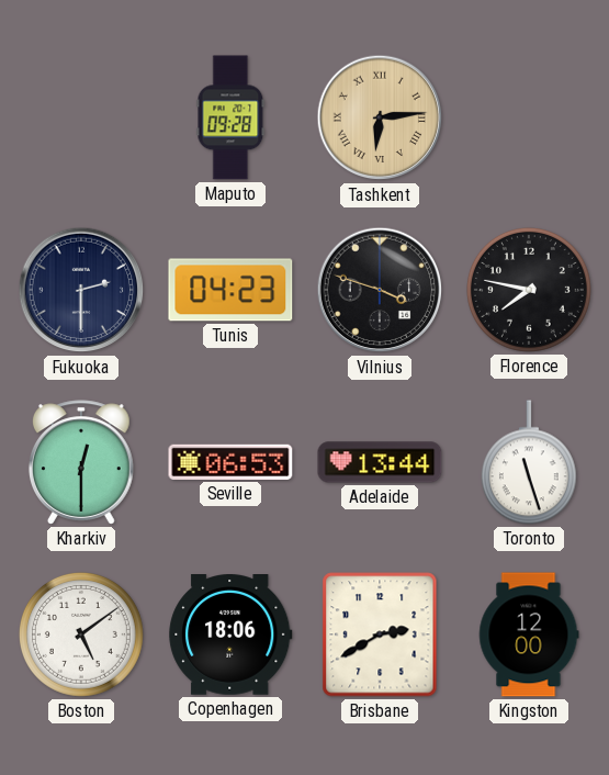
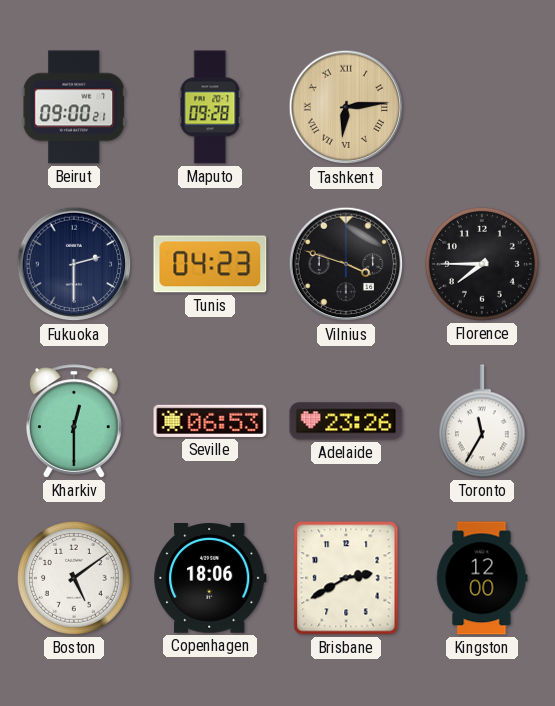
Beirut: none -> 09:00
Florence: 7:47 -> 7:45
Adelaide: 13:44 -> 23:26
Toronto: 11:27 -> 11:35
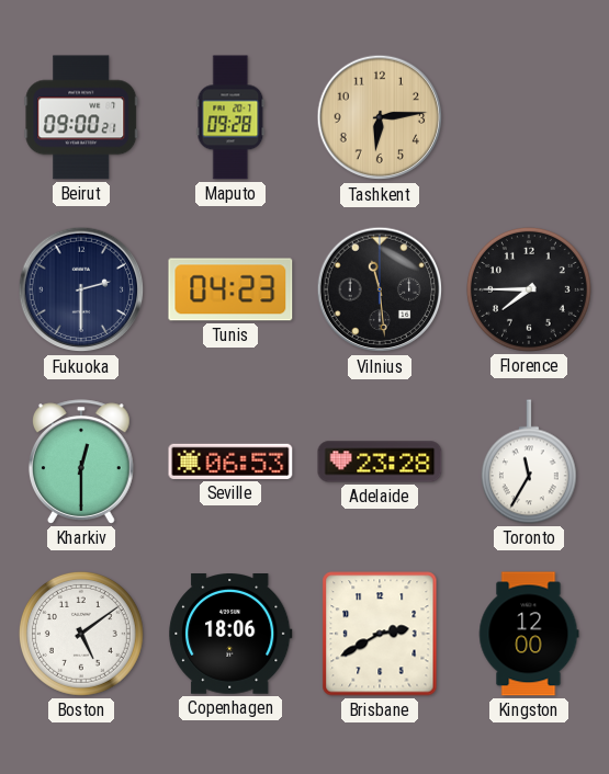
Tashkent numerals: Roman -> Arabic
Vilnius: 3:48 -> 11:29
Adelaide: 23:26 -> 23:28
